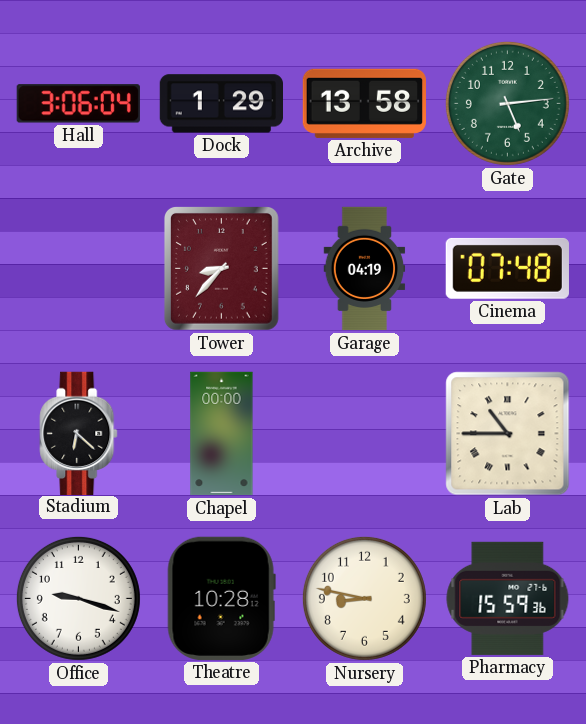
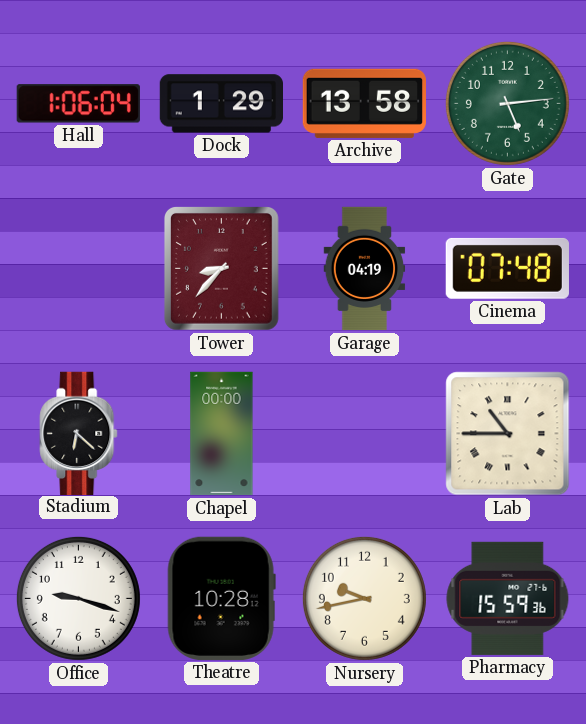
Hall: 3:06 -> 1:06
Nursery: 8:47 -> 9:43
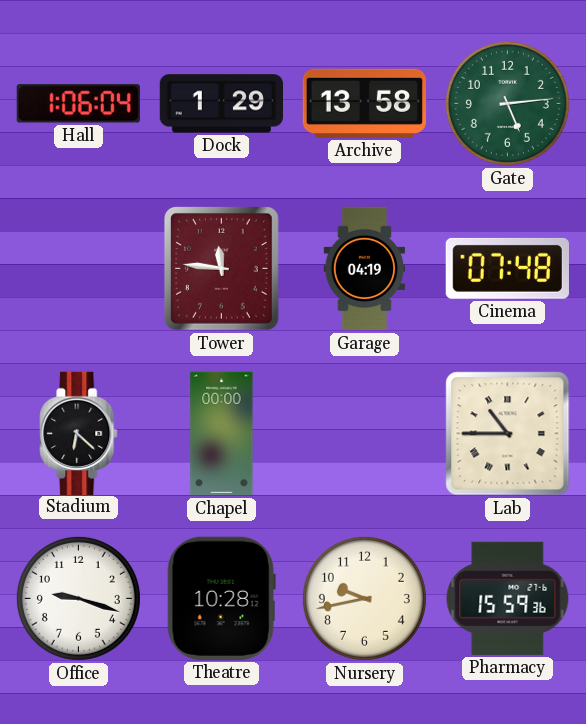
Tower: 8:37 -> 11:46
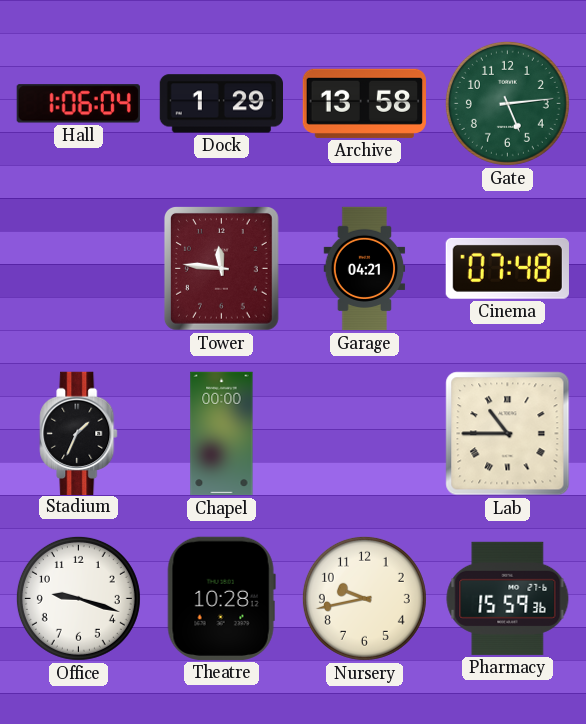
Garage: 04:19 -> 04:21
Stadium: 6:22 -> 1:34
